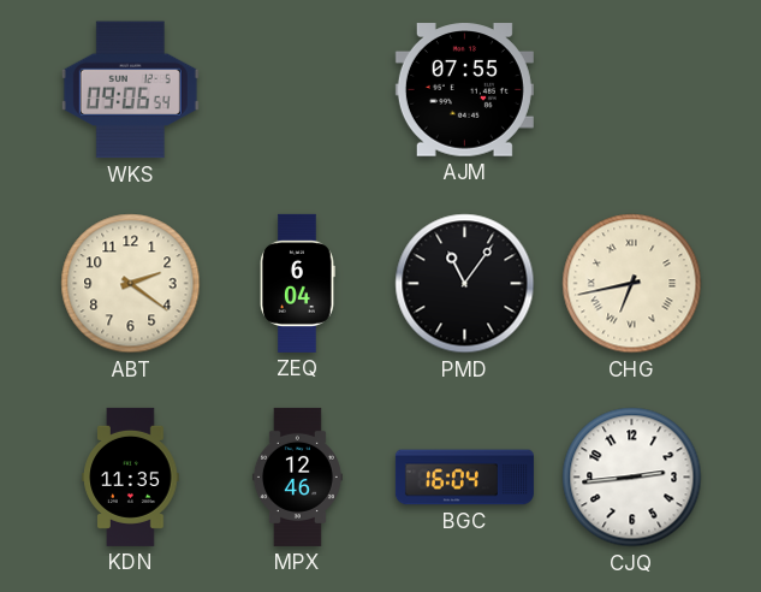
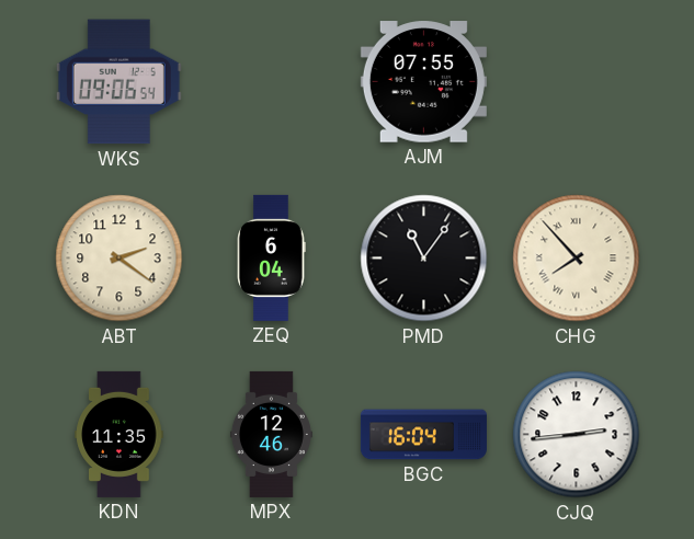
CHG: 6:43 -> 7:53
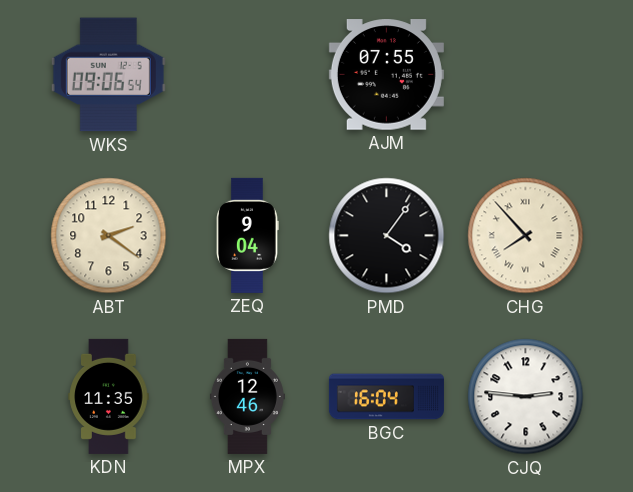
ZEQ: 6:04 -> 9:04
PMD: 11:06 -> 4:06
CJQ: 2:44 -> 2:46
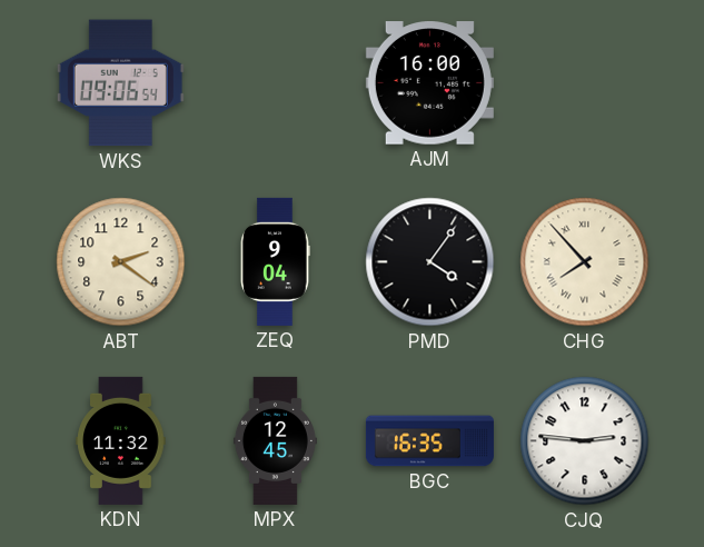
AJM: 07:55 -> 16:00
KDN: 11:35 -> 11:32
MPX: 12:46 -> 12:45
BGC: 16:04 -> 16:35
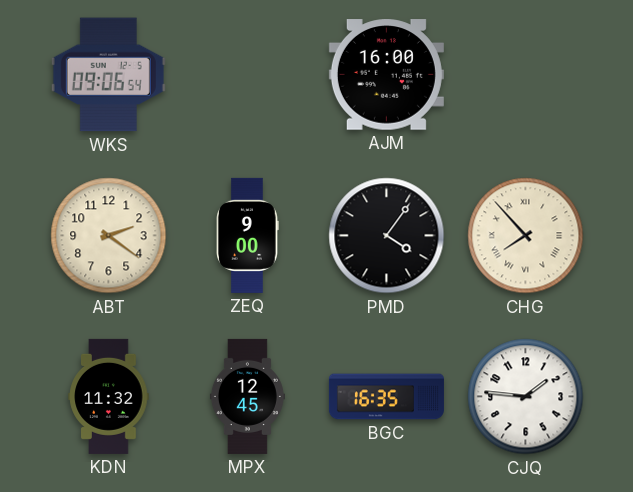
ZEQ: 9:04 -> 9:00
CJQ: 2:46 -> 1:46
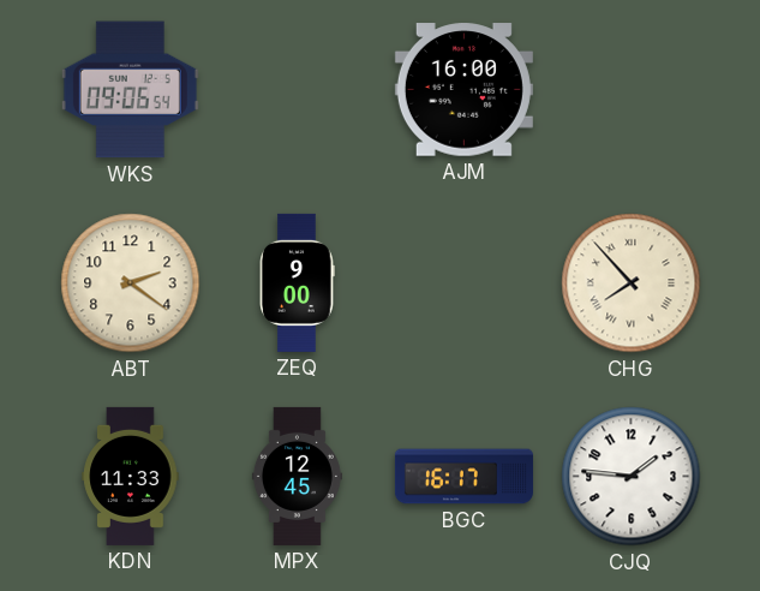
PMD: 4:06 -> none
KDN: 11:32 -> 11:33
BGC: 16:35 -> 16:17
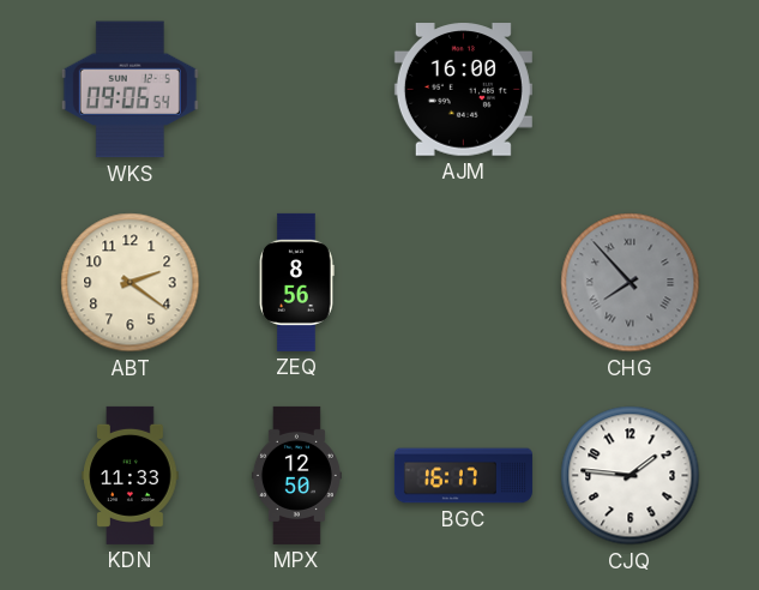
ZEQ: 9:00 -> 8:56
CHG dial: cream -> grey
MPX: 12:45 -> 12:50
